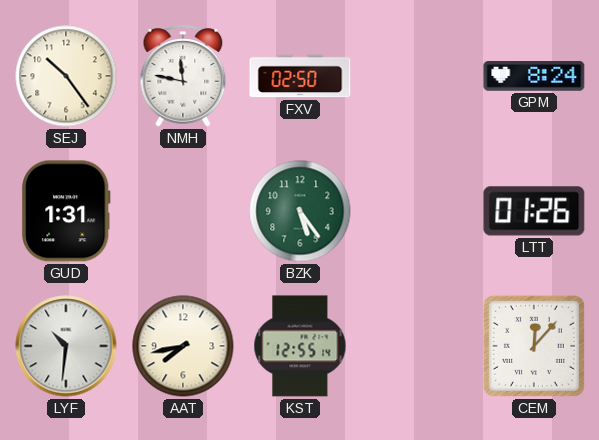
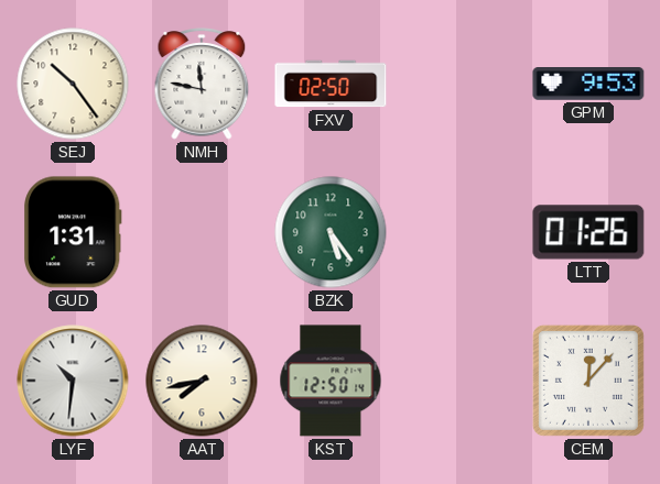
GPM: 8:24 -> 9:53
KST: 12:55 -> 12:50
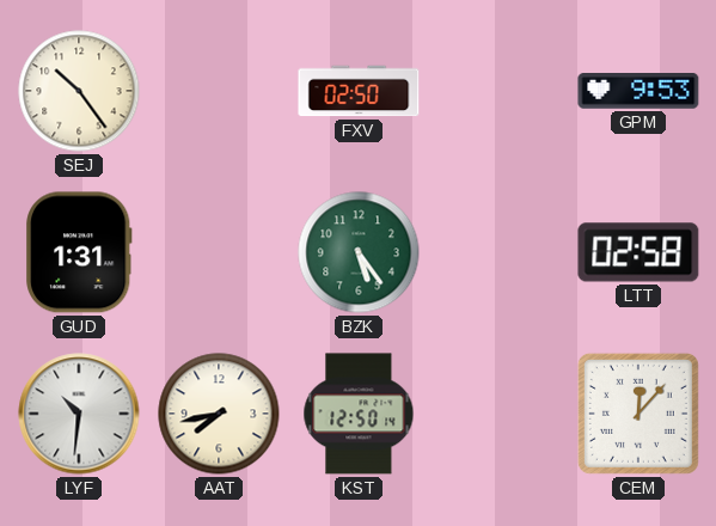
NMH: 11:47 -> none
LTT: 01:26 -> 02:58
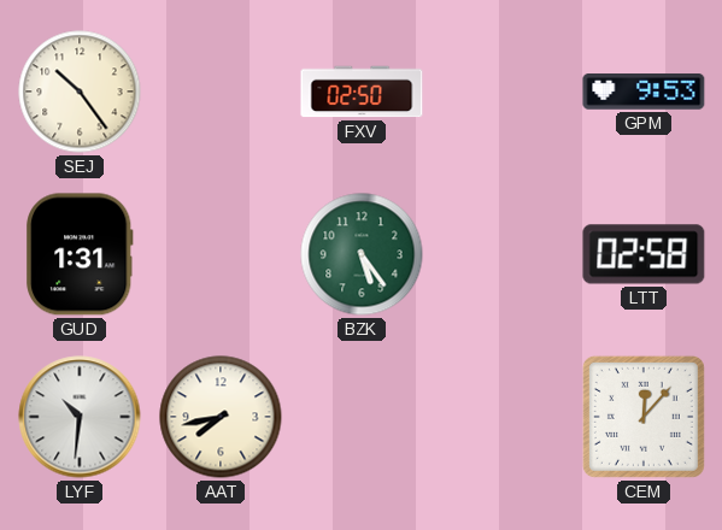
KST: 12:50 -> none
